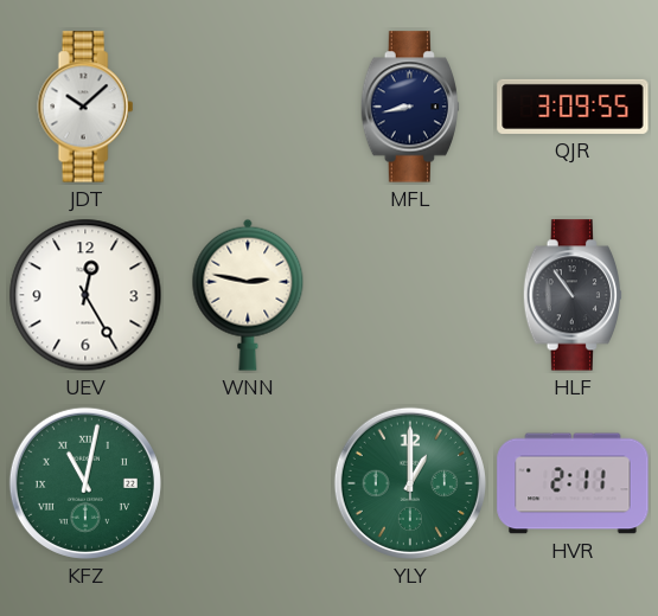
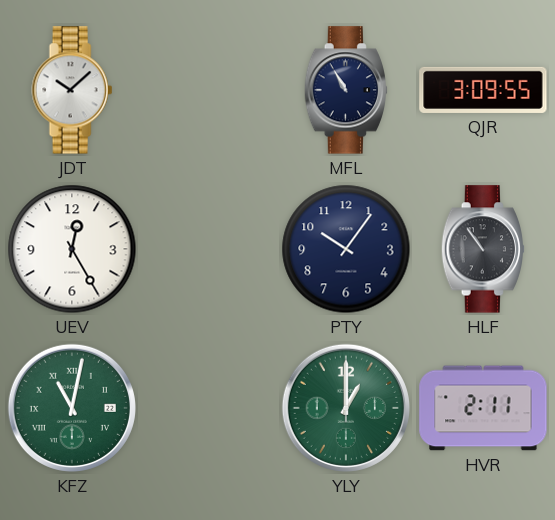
MFL: 8:43 -> 10:55
WNN: 2:47 -> none
PTY: none -> 10:06
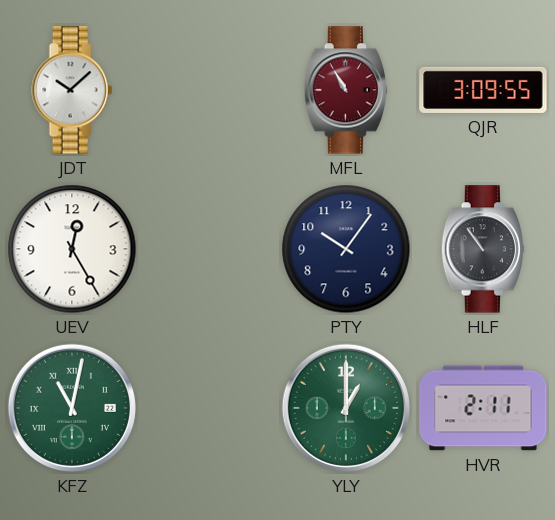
MFL dial: navy -> burgundy
